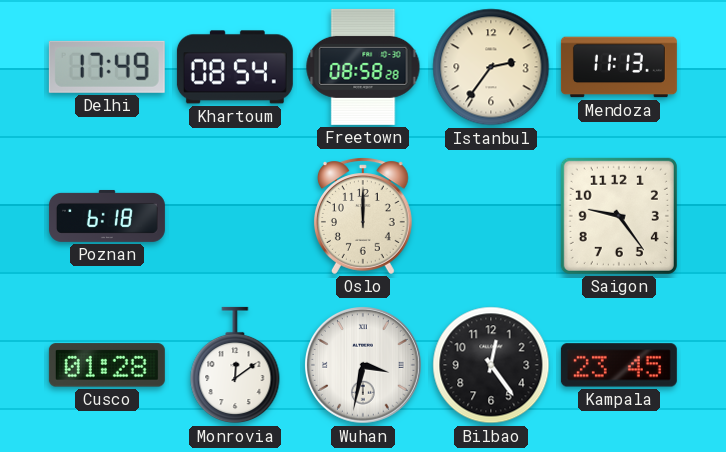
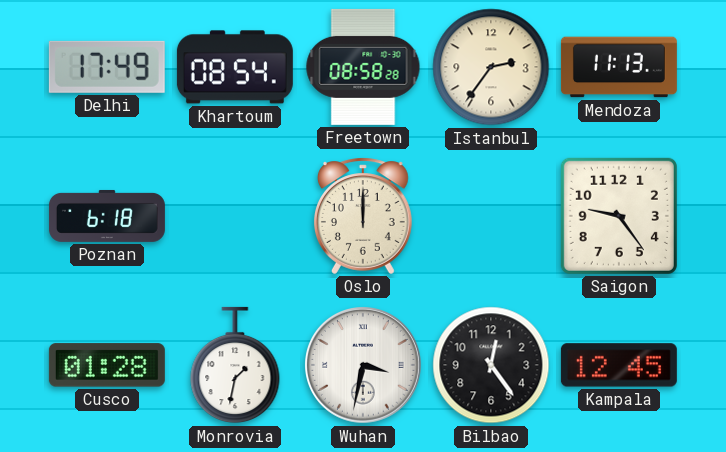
Monrovia: 12:09 -> 1:32
Kampala: 23:45 -> 12:45
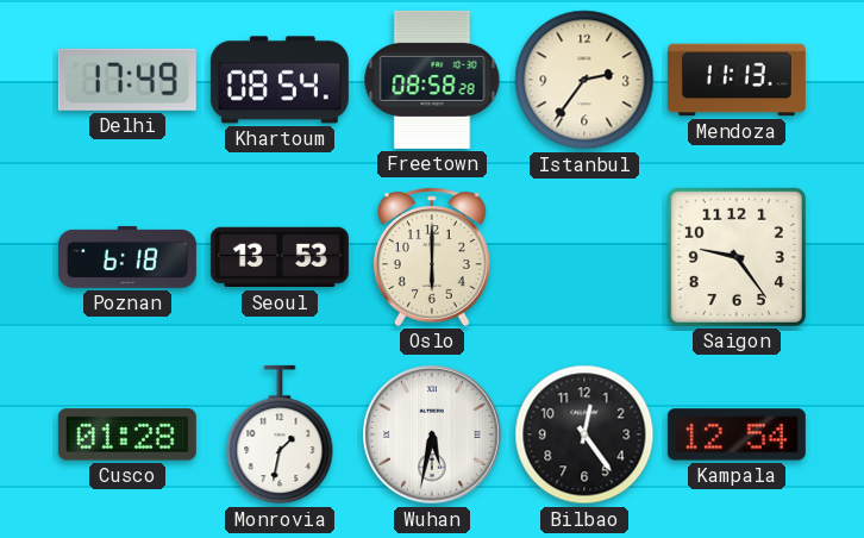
Seoul: none -> 13:53
Oslo: 12:00 -> 6:00
Wuhan: 3:32 -> 5:32
Kampala: 12:45 -> 12:54
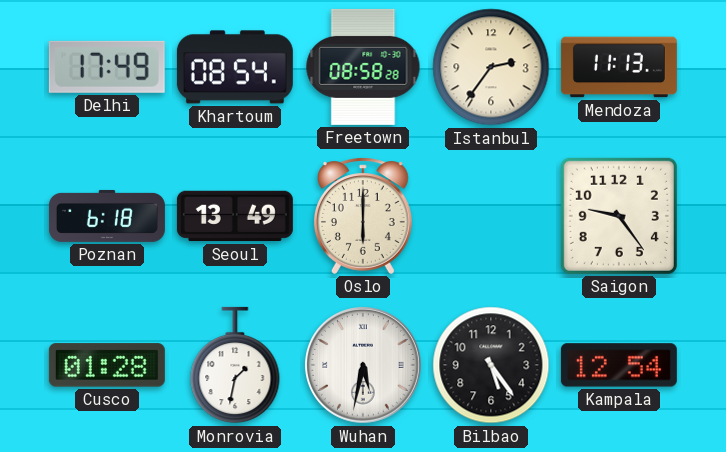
Seoul: 13:53 -> 13:49
Bilbao: 12:24 -> 5:24
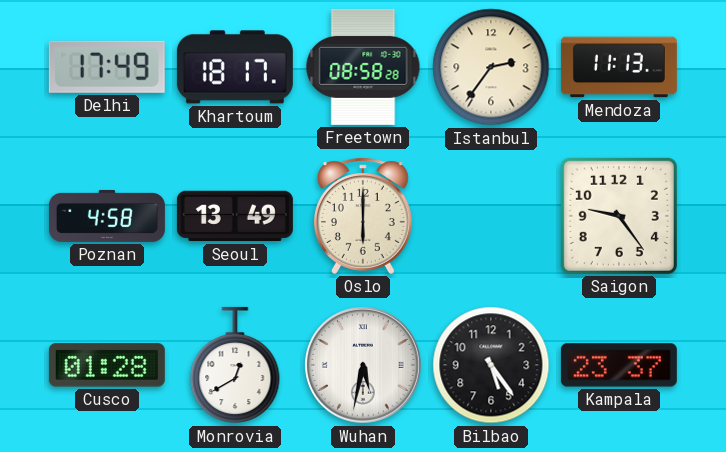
Khartoum: 08:54 -> 18:17
Poznan: 6:18 -> 4:58
Monrovia: 1:32 -> 12:40
Kampala: 12:54 -> 23:37
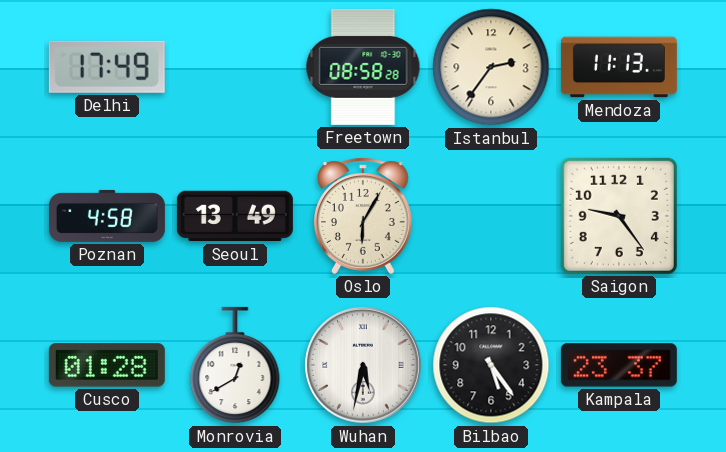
Khartoum: 18:17 -> none
Oslo: 6:00 -> 6:05
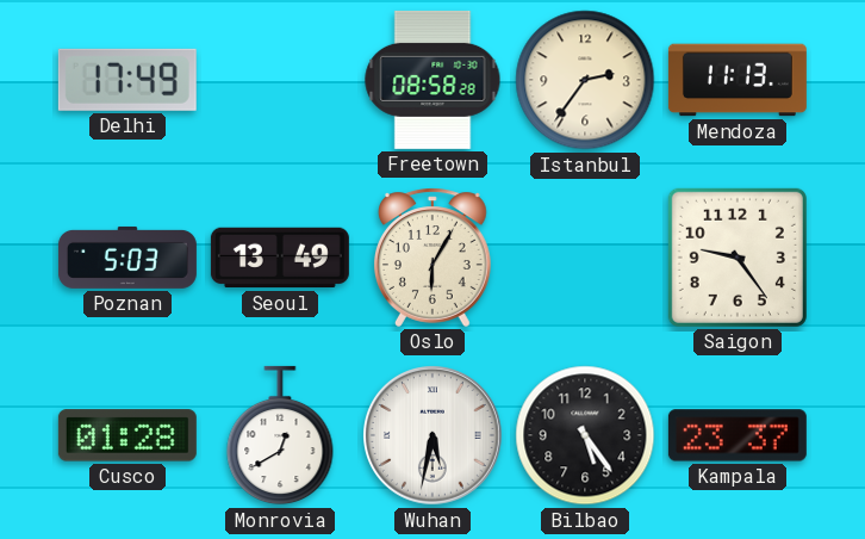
Poznan: 4:58 -> 5:03
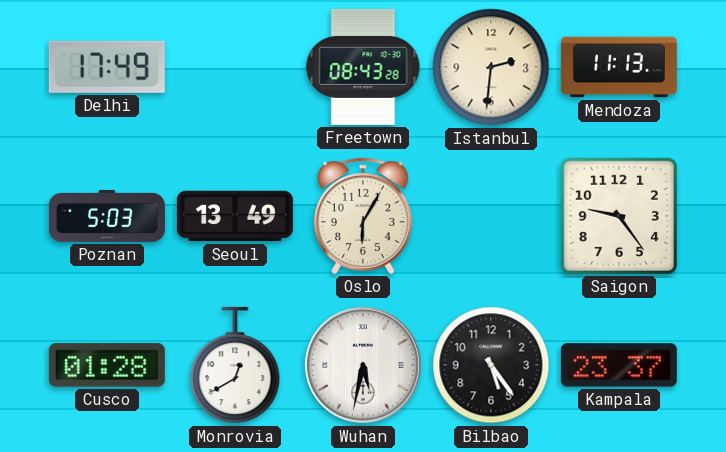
Freetown: 08:58 -> 08:43
Istanbul: 2:36 -> 2:31
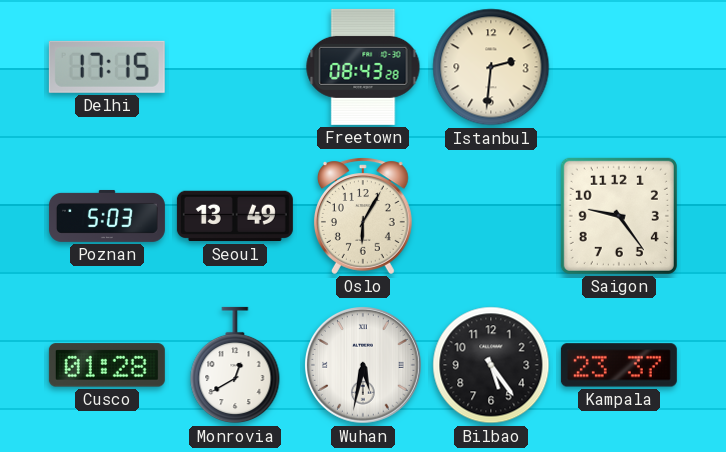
Delhi: 17:49 -> 17:15
Mendoza: 11:13 -> none
